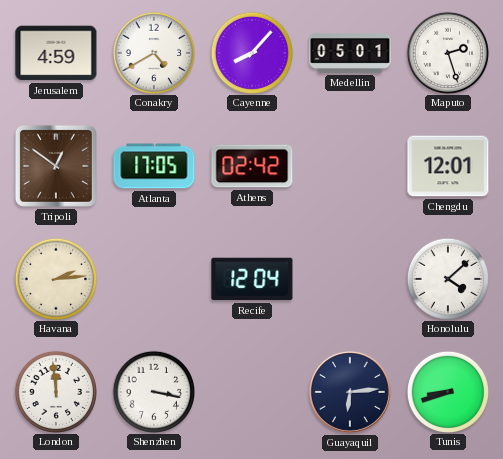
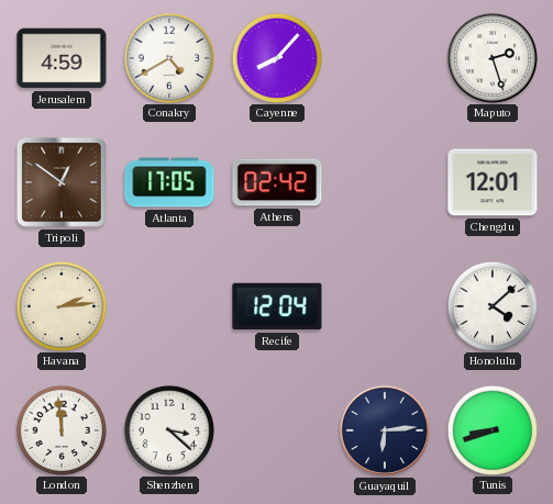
Medellin: 05:01 -> none
Shenzhen: 3:17 -> 3:22
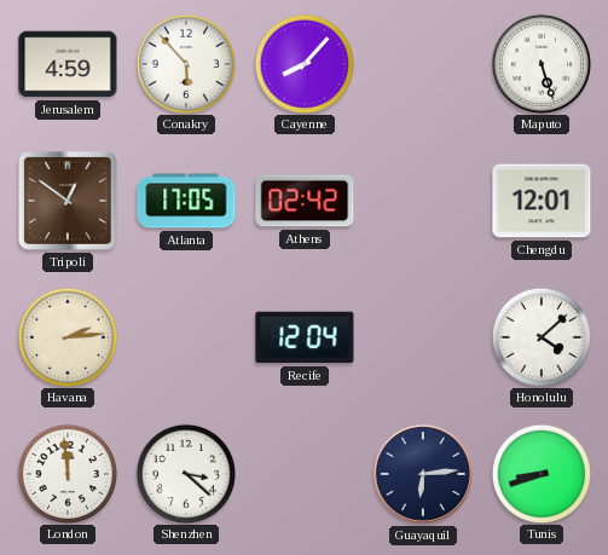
Conakry: 4:40 -> 5:53
Maputo: 2:27 -> 5:27
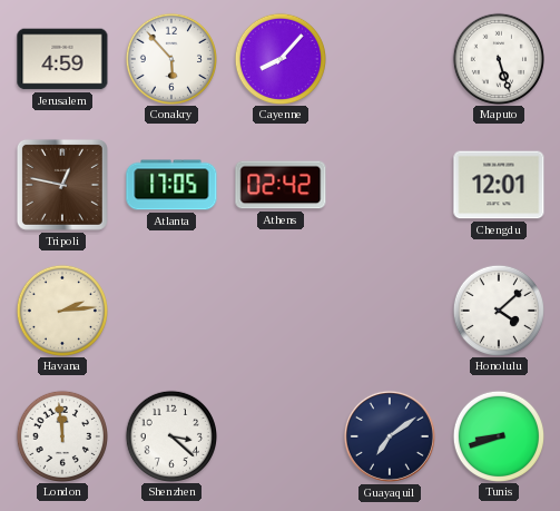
Tripoli: 12:51 -> 12:47
Recife: 12:04 -> none
Guayaquil: 6:14 -> 7:09
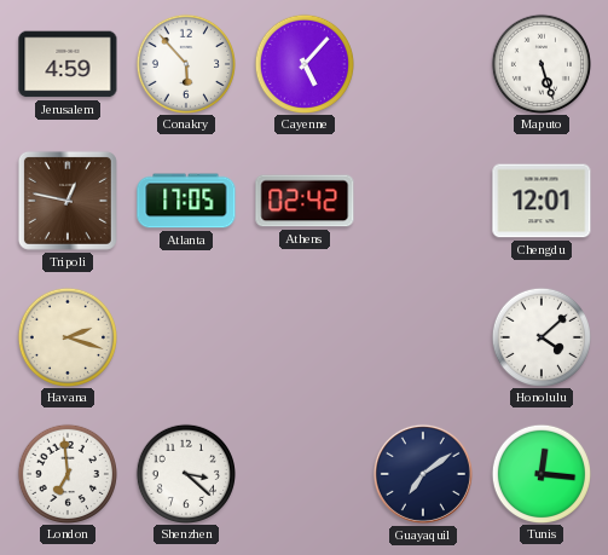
Cayenne: 8:07 -> 5:07
Havana: 2:14 -> 2:18
London: 11:59 -> 6:59
Tunis: 8:42 -> 12:16
